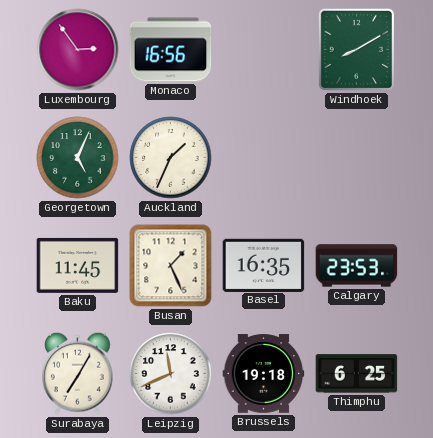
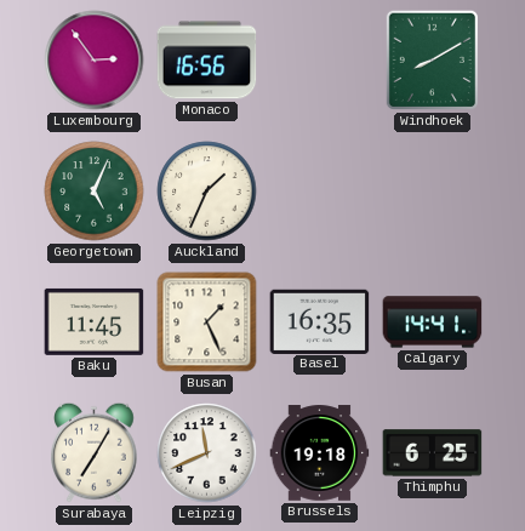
Calgary: 23:53 -> 14:41
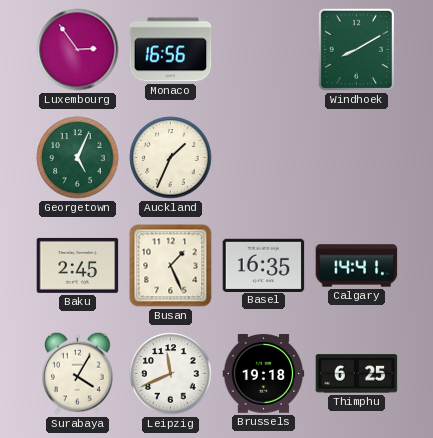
Baku: 11:45 -> 2:45
Surabaya: 7:05 -> 4:05
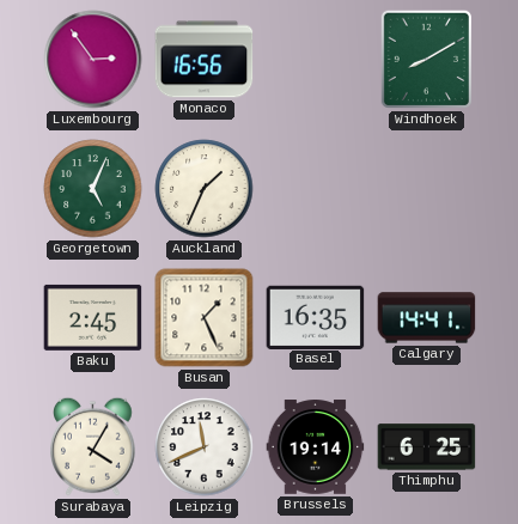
Brussels: 19:18 -> 19:14
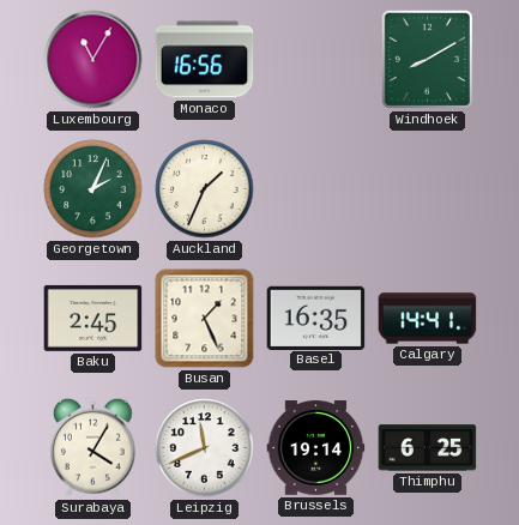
Luxembourg: 2:54 -> 11:05
Georgetown: 5:04 -> 2:04
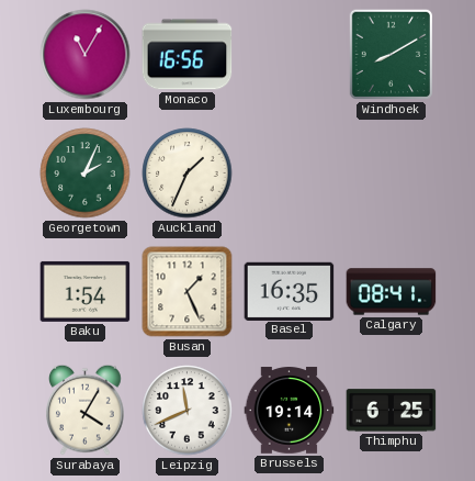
Baku: 2:45 -> 1:54
Calgary: 14:41 -> 08:41
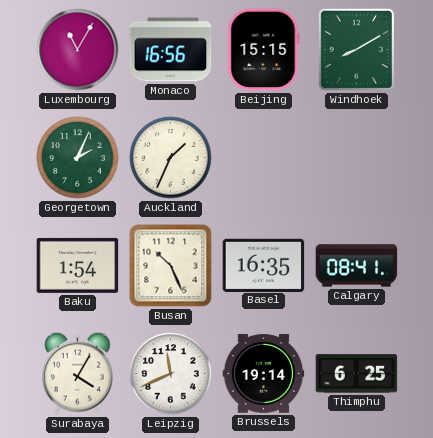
Beijing: none -> 15:15
Busan: 1:26 -> 10:26
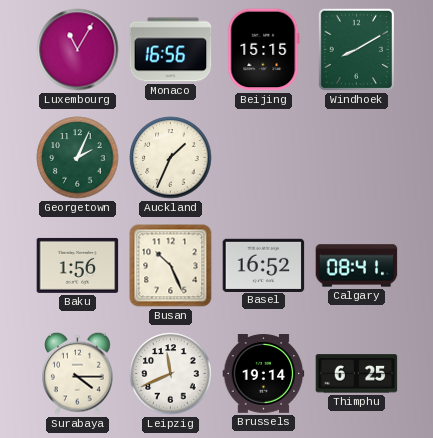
Baku: 1:54 -> 1:56
Basel: 16:35 -> 16:52
Surabaya: 4:05 -> 4:15
